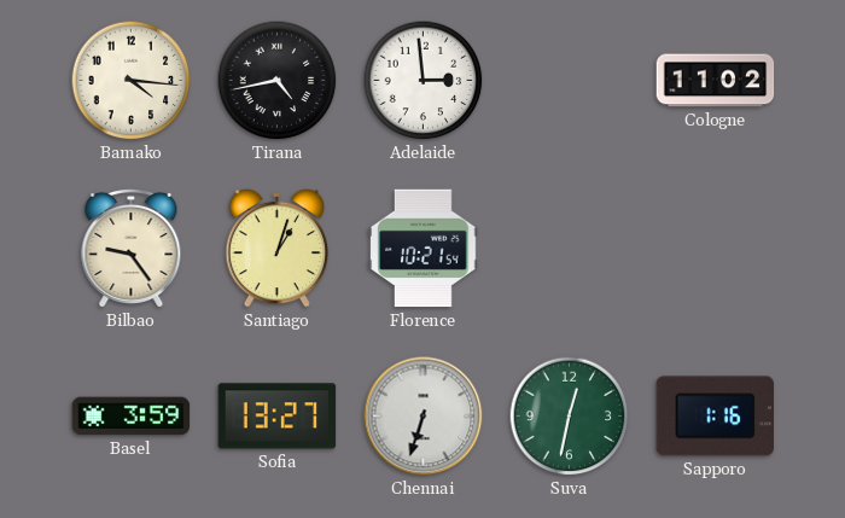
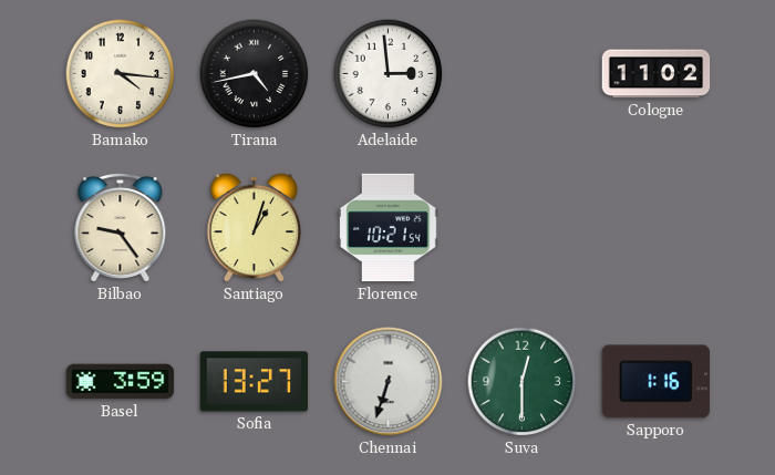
Suva: 12:32 -> 12:30
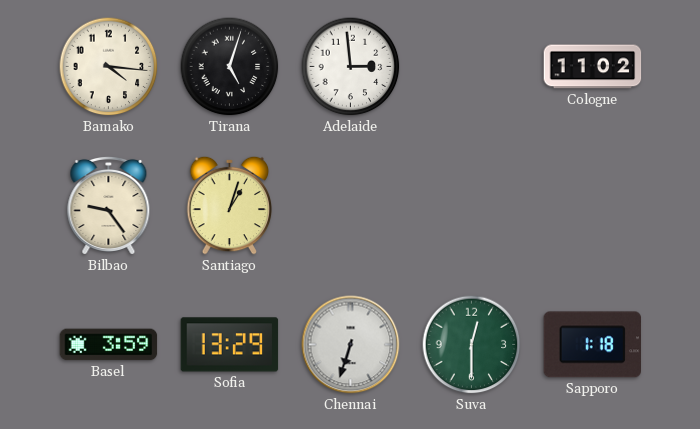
Tirana: 4:43 -> 5:03
Florence: 10:21 -> none
Sofia: 13:27 -> 13:29
Sapporo: 1:16 -> 1:18
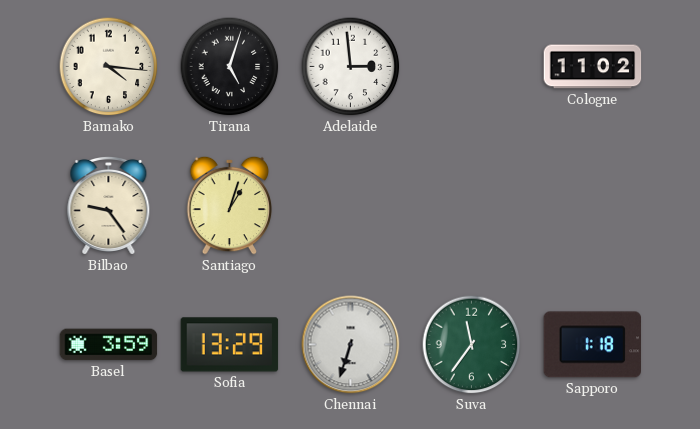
Suva: 12:30 -> 11:36
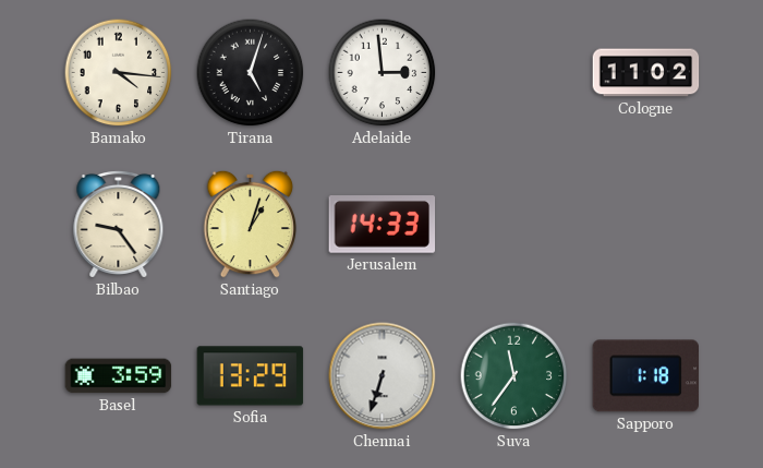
Jerusalem: none -> 14:33
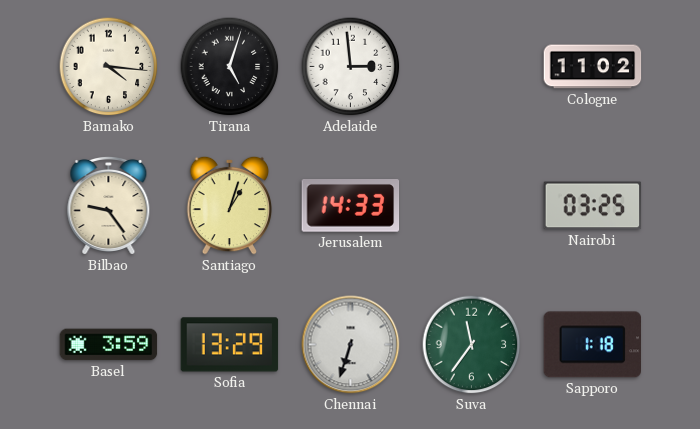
Nairobi: none -> 03:25
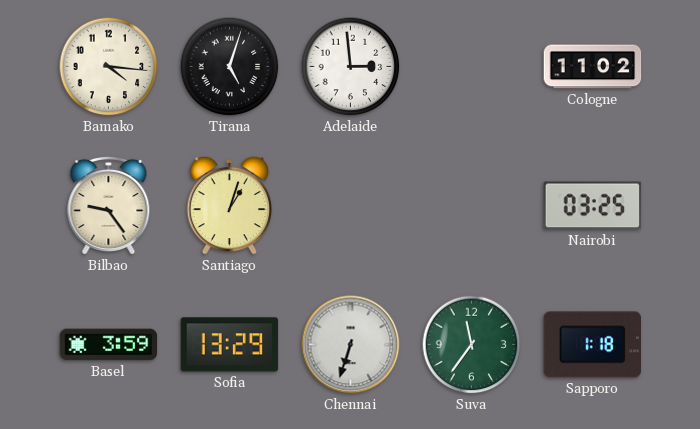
Jerusalem: 14:33 -> none
